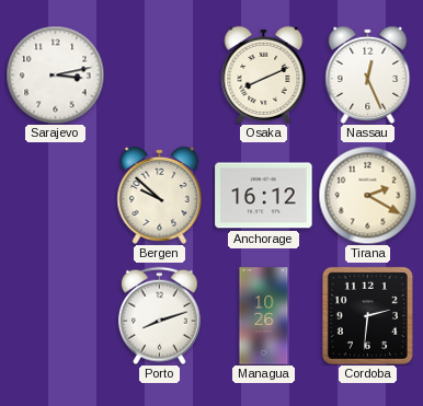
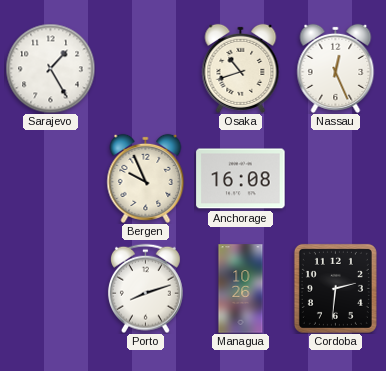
Sarajevo: 3:13 -> 1:25
Osaka: 8:11 -> 10:42
Bergen: 9:52 -> 9:56
Anchorage: 16:12 -> 16:08
Tirana: 2:20 -> none
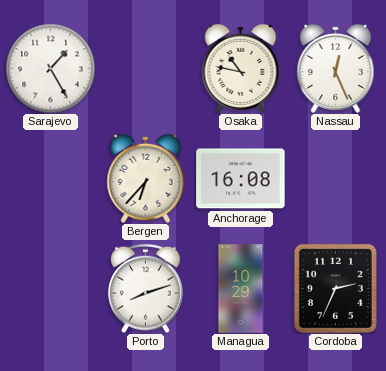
Osaka: 10:42 -> 10:47
Bergen: 9:56 -> 6:37
Managua: 10:26 -> 10:29
Cordoba: 2:31 -> 2:34
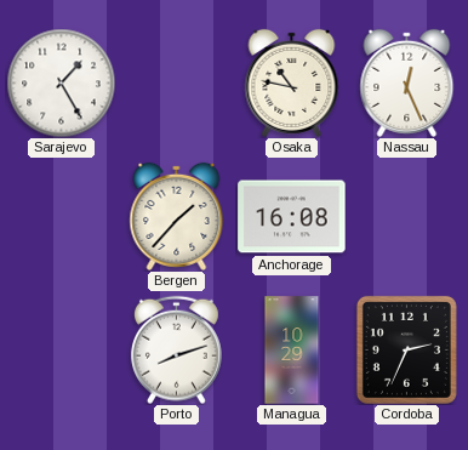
Bergen: 6:37 -> 1:37
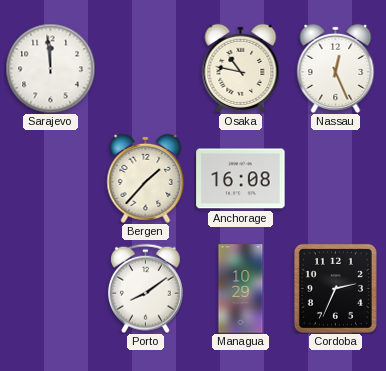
Sarajevo: 1:25 -> 11:59
Porto: 8:12 -> 8:09
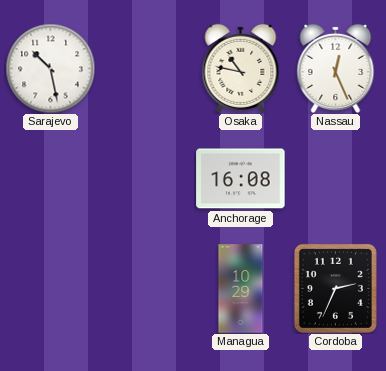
Sarajevo: 11:59 -> 10:28
Bergen: 1:37 -> none
Porto: 8:09 -> none
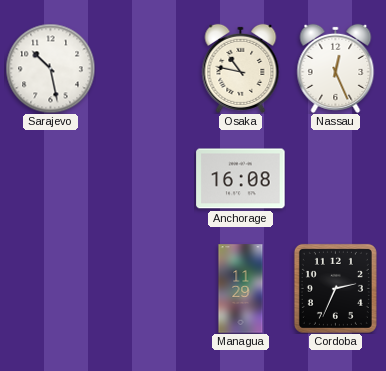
Managua: 10:29 -> 11:29
